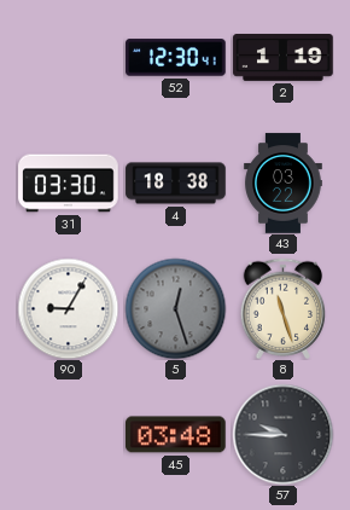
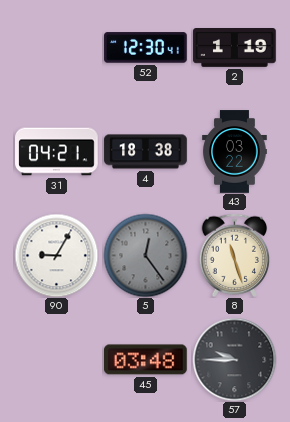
31: 03:30 -> 04:21
5: 12:27 -> 12:24
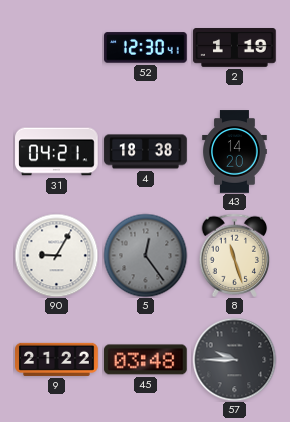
43: 03:22 -> 14:20
9: none -> 21:22
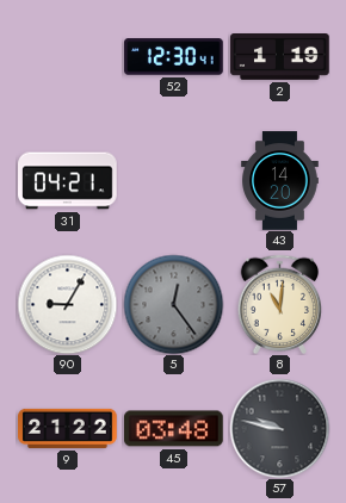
4: 18:38 -> none
8: 11:27 -> 11:01
57: 9:45 -> 9:47
